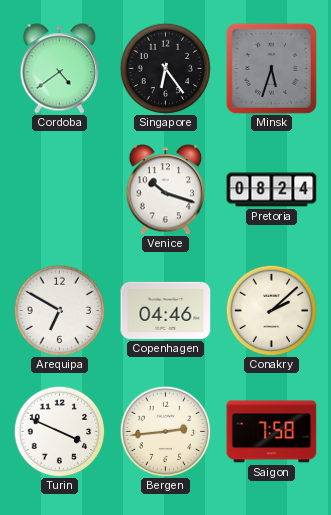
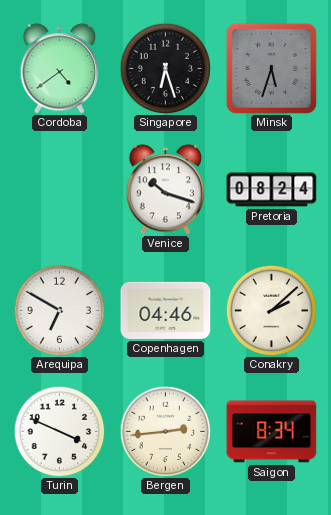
Singapore: 6:24 -> 6:27
Saigon: 7:58 -> 8:34
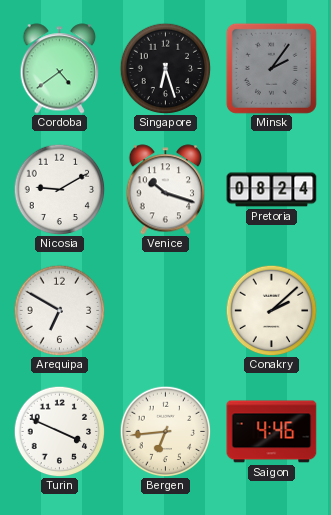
Minsk: 5:33 -> 2:06
Nicosia: none -> 9:10
Copenhagen: 04:46 -> none
Bergen: 2:44 -> 6:44
Saigon: 8:34 -> 4:46
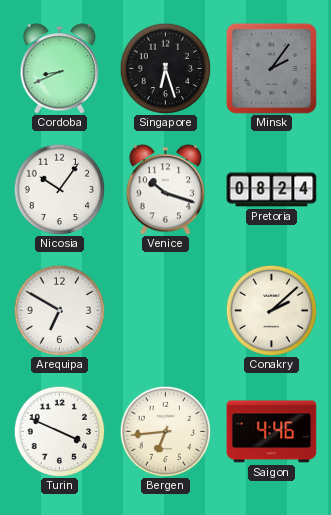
Cordoba: 4:39 -> 8:41
Nicosia: 9:10 -> 10:06
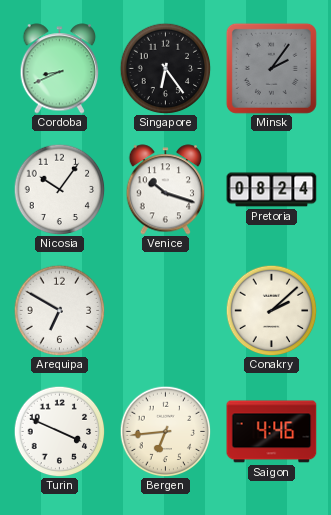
Singapore: 6:27 -> 6:24
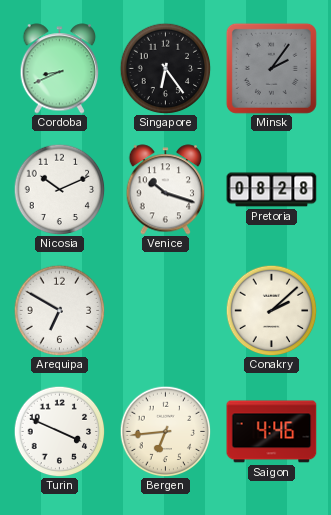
Nicosia: 10:06 -> 10:11
Pretoria: 08:24 -> 08:28
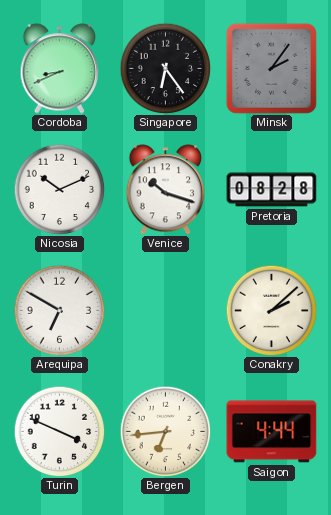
Saigon: 4:46 -> 4:44
